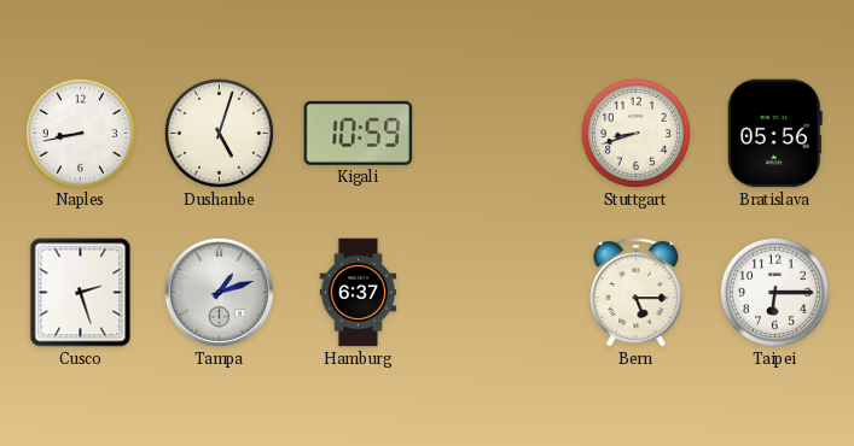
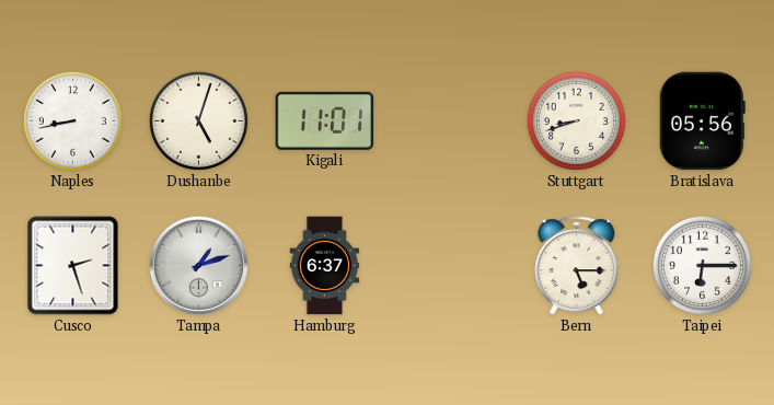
Kigali: 10:59 -> 11:01
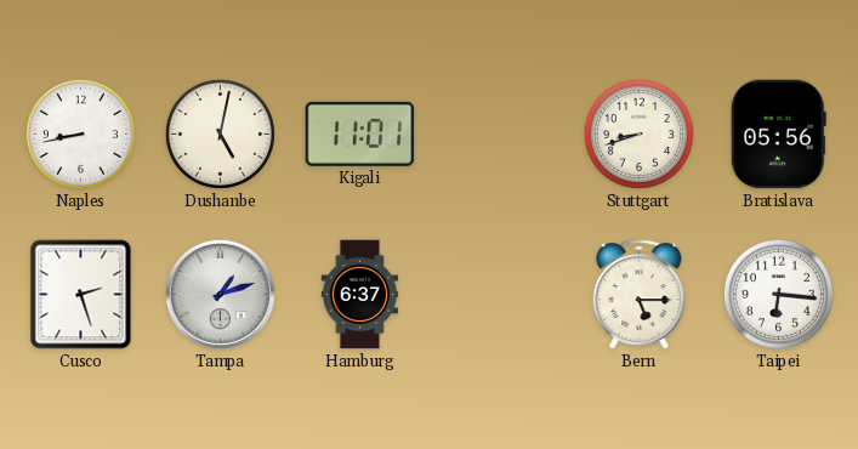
Dushanbe: 5:03 -> 5:02
Taipei: 6:15 -> 6:16
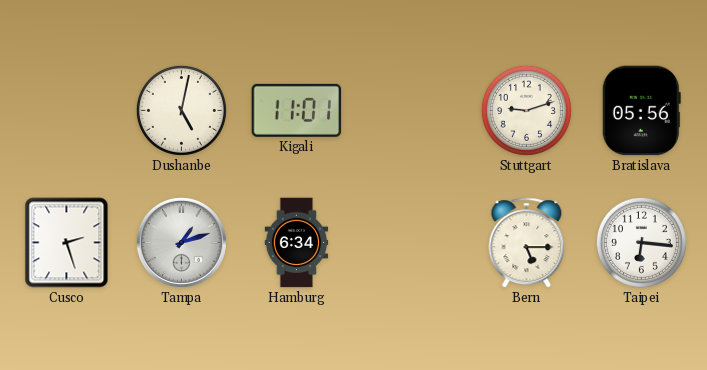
Naples: 8:43 -> none
Stuttgart: 8:42 -> 9:12
Hamburg: 6:37 -> 6:34
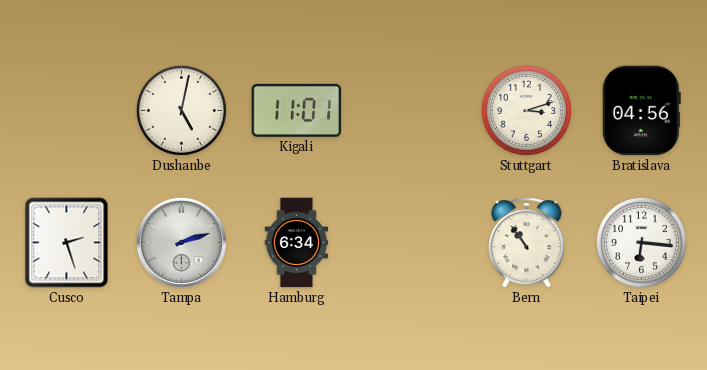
Stuttgart: 9:12 -> 3:12
Bratislava: 05:56 -> 04:56
Tampa: 1:12 -> 2:12
Bern: 5:15 -> 10:54
